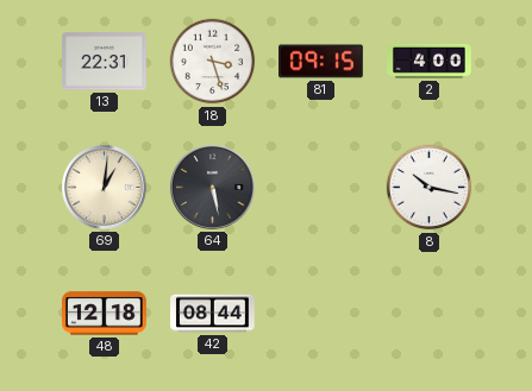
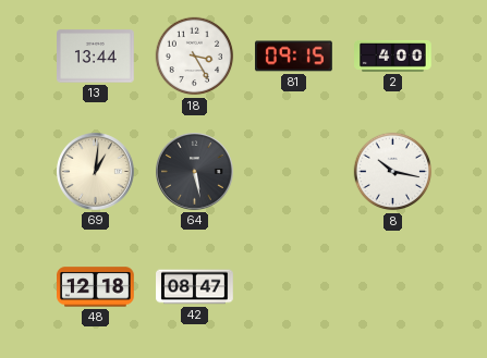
13: 22:31 -> 13:44
18: 3:27 -> 3:25
42: 08:44 -> 08:47
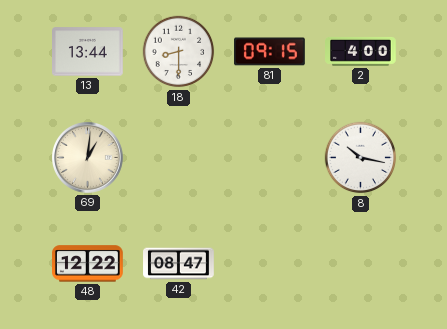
18: 3:25 -> 8:30
64: 5:28 -> none
48: 12:18 -> 12:22
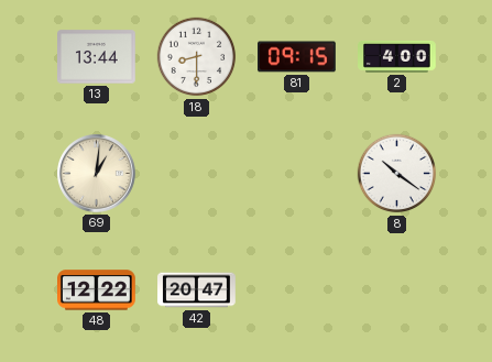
8: 10:17 -> 10:21
42: 08:47 -> 20:47
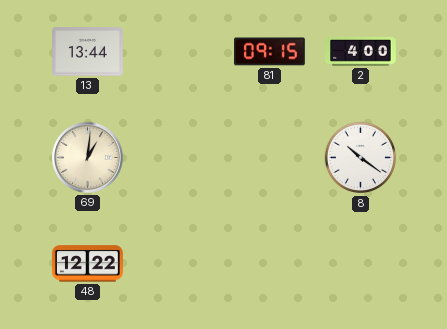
18: 8:30 -> none
42: 20:47 -> none
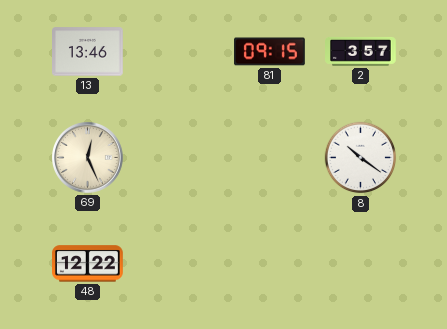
13: 13:44 -> 13:46
2: 4:00 -> 3:57
69: 1:01 -> 12:26
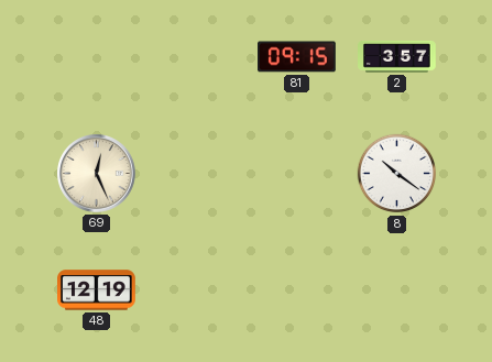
13: 13:46 -> none
48: 12:22 -> 12:19
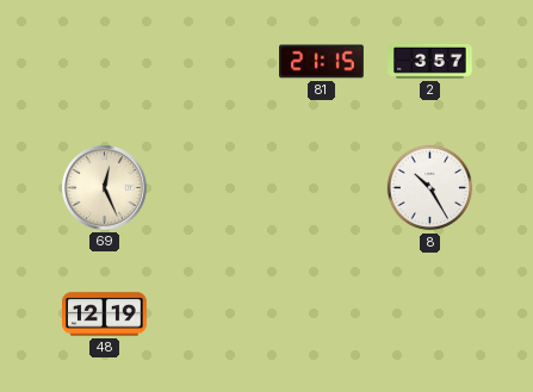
81: 09:15 -> 21:15
8: 10:21 -> 10:25
